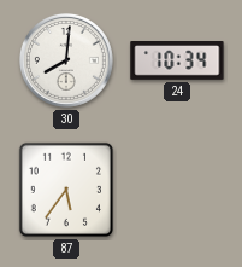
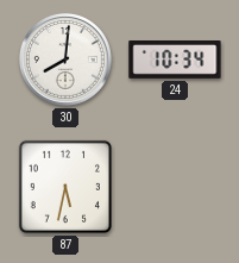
87: 5:36 -> 5:32
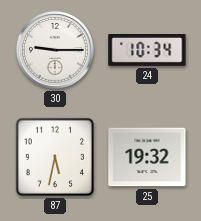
30: 8:01 -> 9:15
25: none -> 19:32
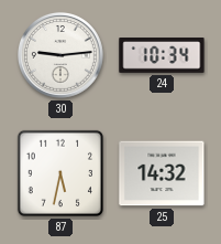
30: 9:15 -> 9:14
25: 19:32 -> 14:32
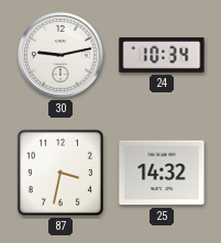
30: 9:14 -> 9:13
87: 5:32 -> 3:32
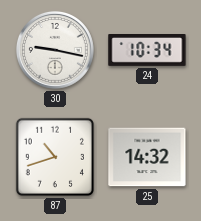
30: 9:13 -> 9:17
87: 3:32 -> 10:42
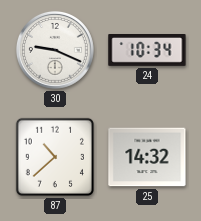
30: 9:17 -> 9:19
87: 10:42 -> 10:38
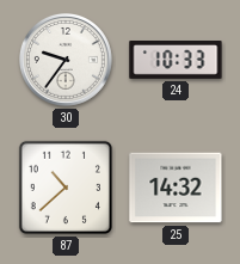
30: 9:19 -> 9:36
24: 10:34 -> 10:33
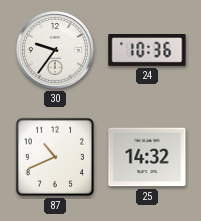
24: 10:33 -> 10:36
87: 10:38 -> 10:41
